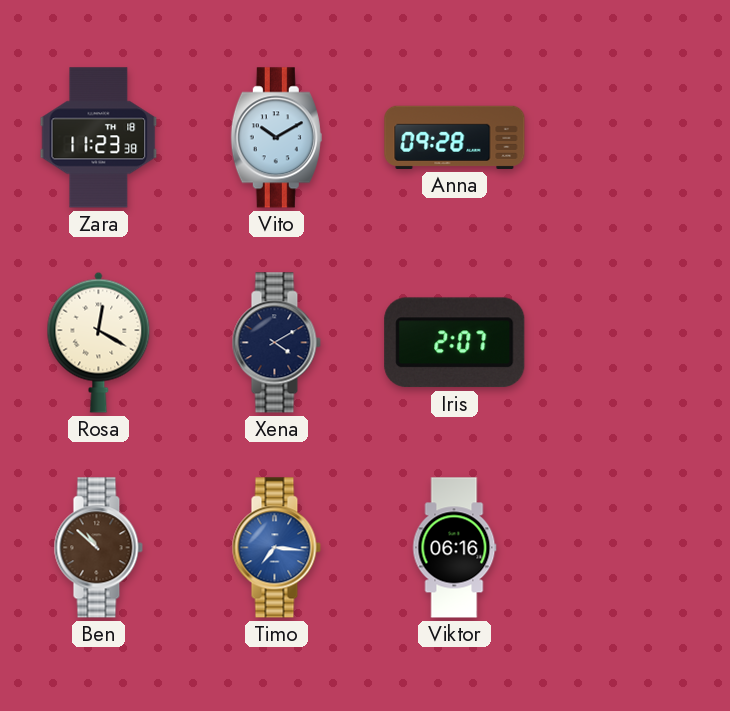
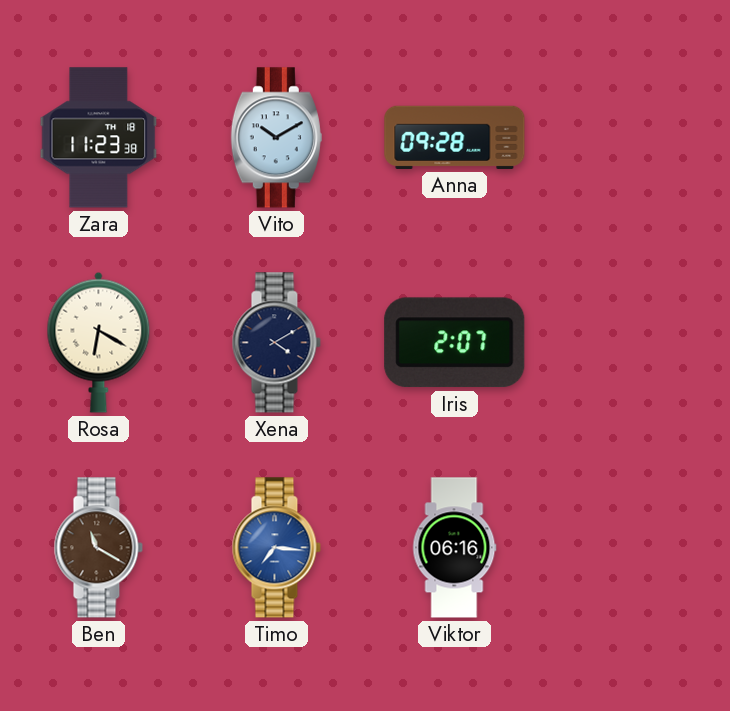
Rosa: 12:20 -> 6:20
Ben: 10:52 -> 11:20
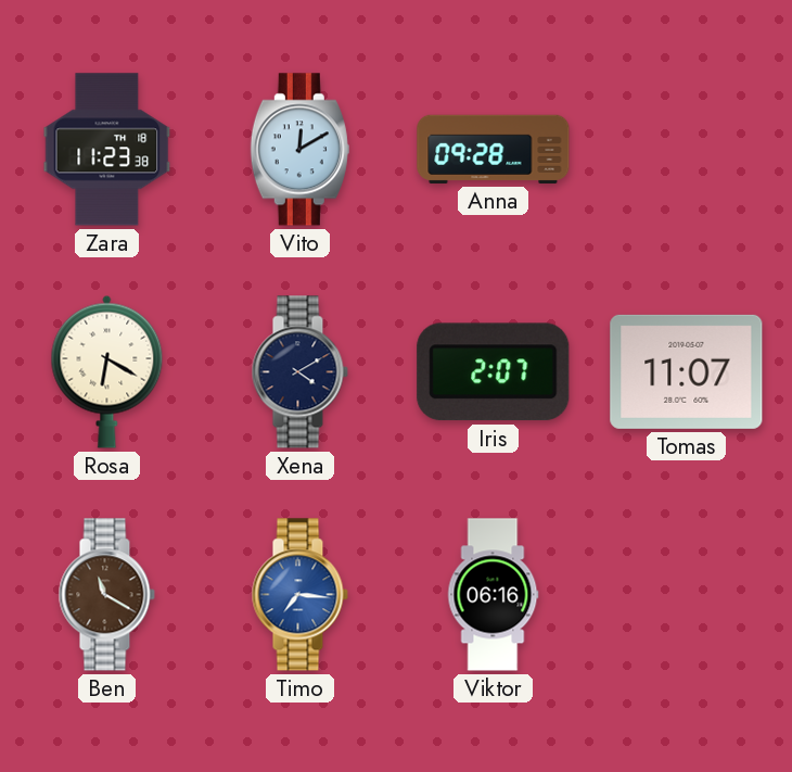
Vito: 10:10 -> 12:10
Tomas: none -> 11:07
